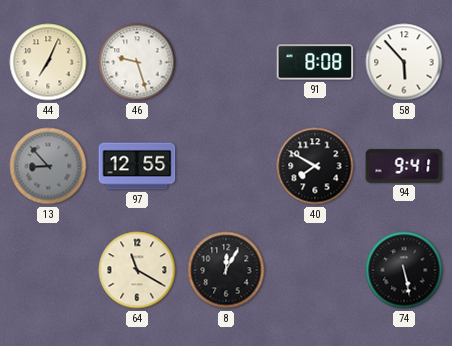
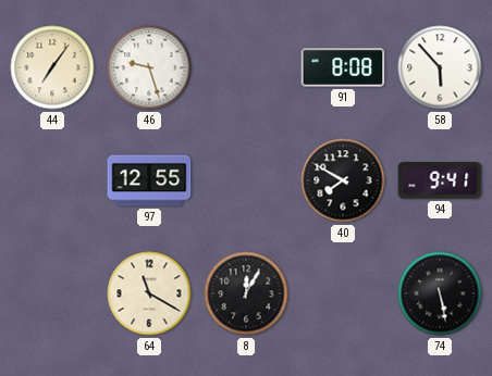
44: 7:04 -> 7:06
13: 8:53 -> none
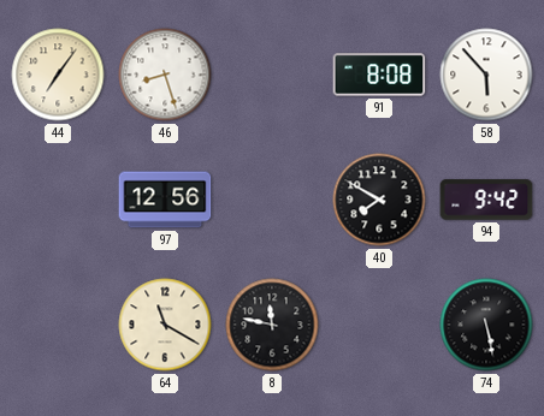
46: 9:27 -> 8:27
97: 12:55 -> 12:56
94: 9:41 -> 9:42
8: 12:05 -> 11:47
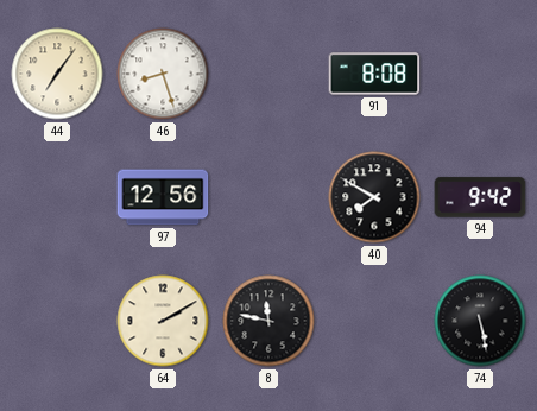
58: 5:53 -> none
64: 11:20 -> 2:10
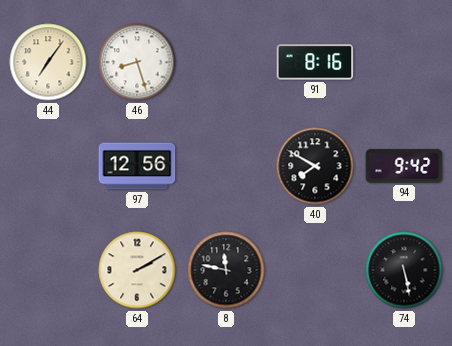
91: 8:08 -> 8:16
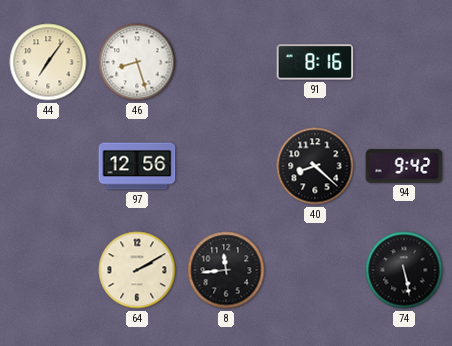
40: 7:50 -> 8:22
8: 11:47 -> 11:44
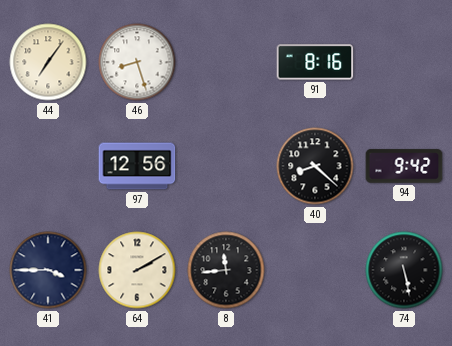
41: none -> 3:45
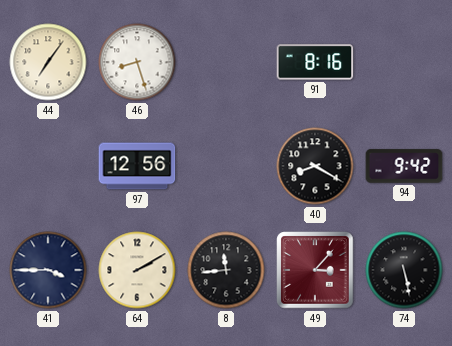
40: 8:22 -> 8:20
49: none -> 3:07
